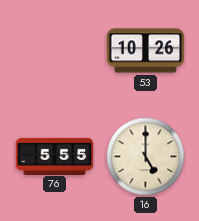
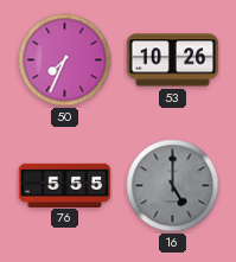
50: none -> 7:34
16 dial: cream -> grey
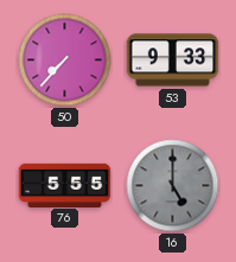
50: 7:34 -> 7:37
53: 10:26 -> 9:33
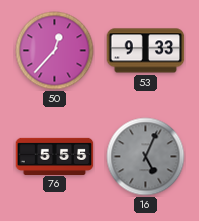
50: 7:37 -> 12:37
16: 5:00 -> 5:04
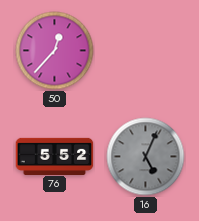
53: 9:33 -> none
76: 5:55 -> 5:52
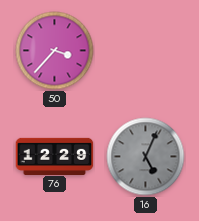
50: 12:37 -> 3:37
76: 5:52 -> 12:29
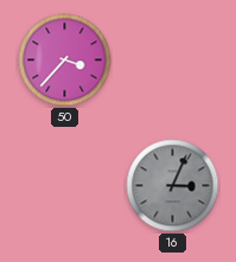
76: 12:29 -> none
16: 5:04 -> 3:04
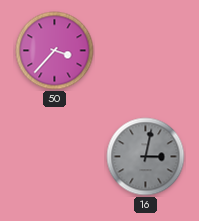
16: 3:04 -> 3:02
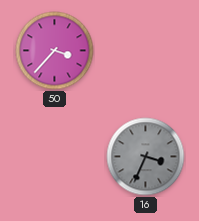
16: 3:02 -> 3:34
